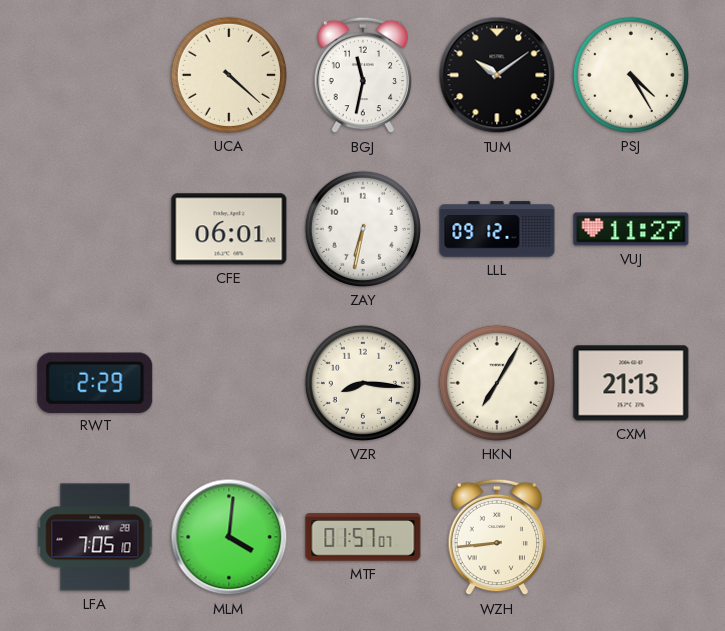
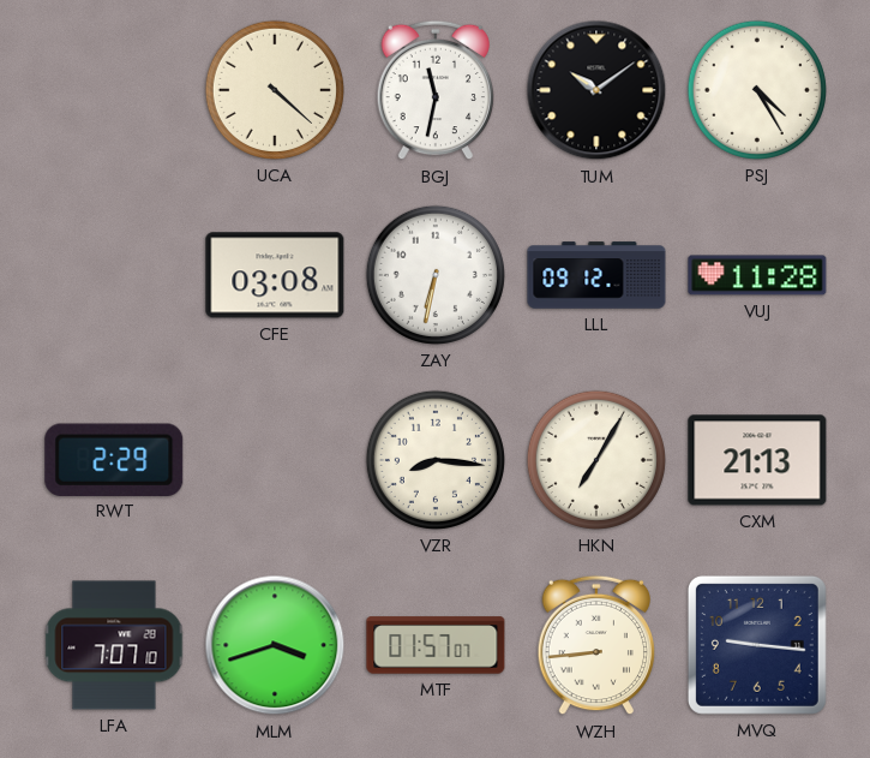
CFE: 06:01 -> 03:08
VUJ: 11:27 -> 11:28
LFA: 7:05 -> 7:07
MLM: 4:01 -> 3:42
MVQ: none -> 9:16
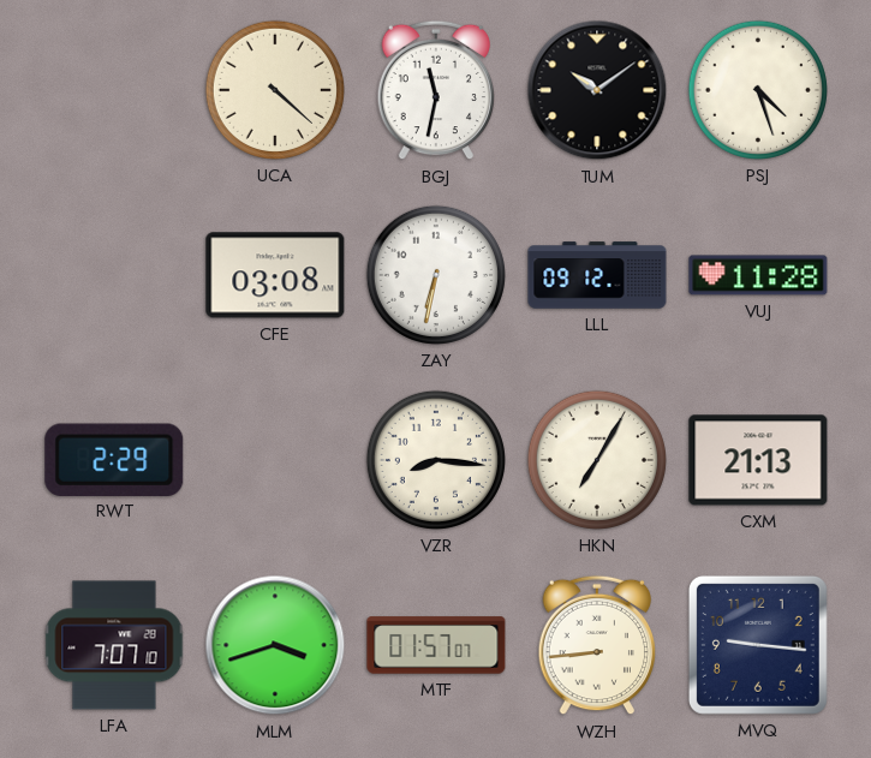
PSJ: 4:25 -> 4:27
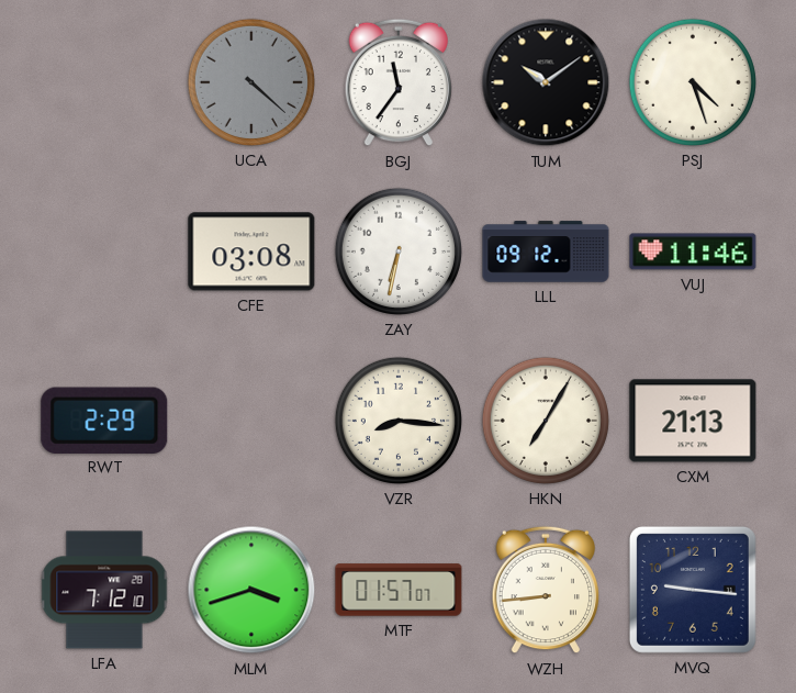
UCA dial: cream -> grey
BGJ: 11:32 -> 11:36
VUJ: 11:28 -> 11:46
LFA: 7:07 -> 7:12
